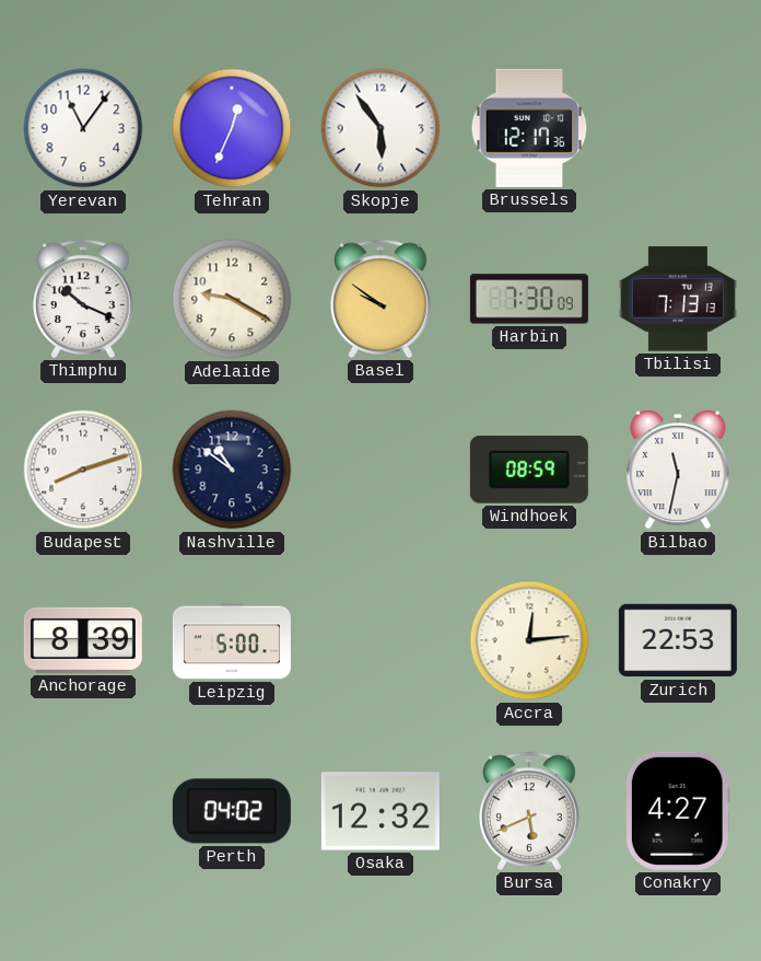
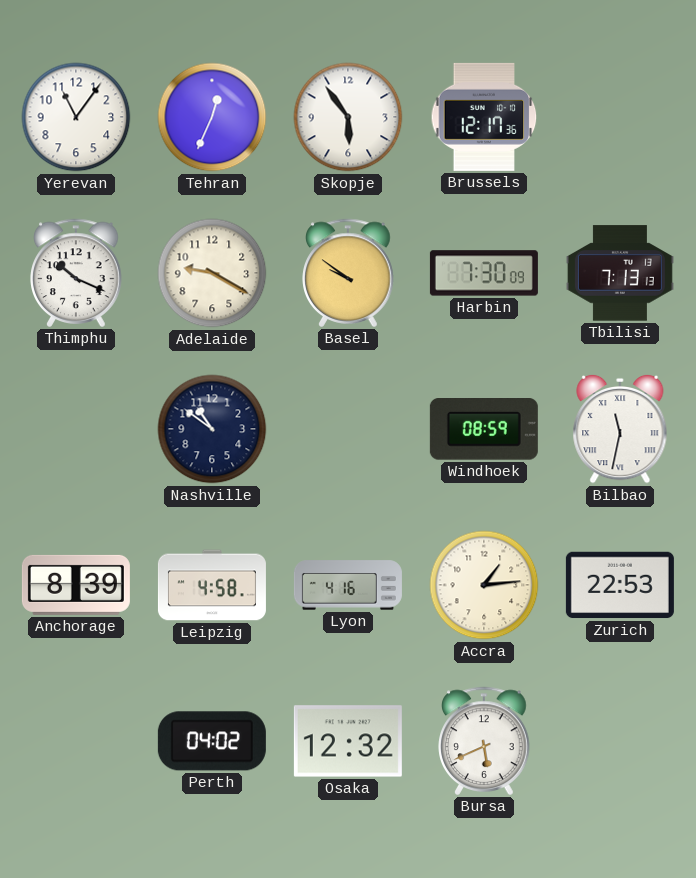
Budapest: 8:12 -> none
Leipzig: 5:00 -> 4:58
Lyon: none -> 4:16
Accra: 12:14 -> 1:14
Conakry: 4:27 -> none
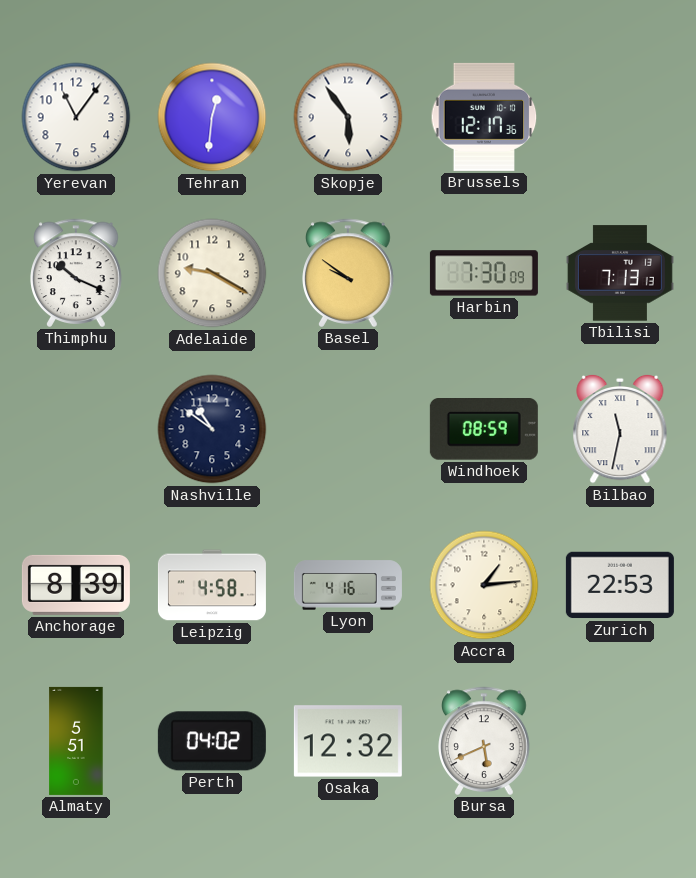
Tehran: 12:34 -> 12:31
Almaty: none -> 5:51
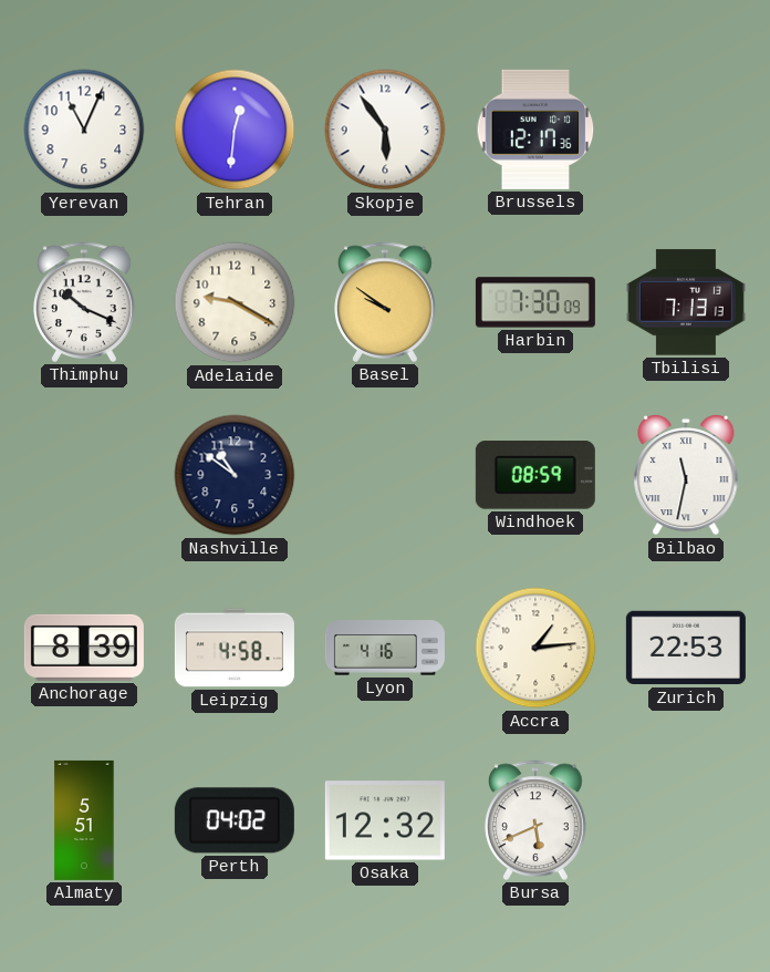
Yerevan: 11:06 -> 11:04
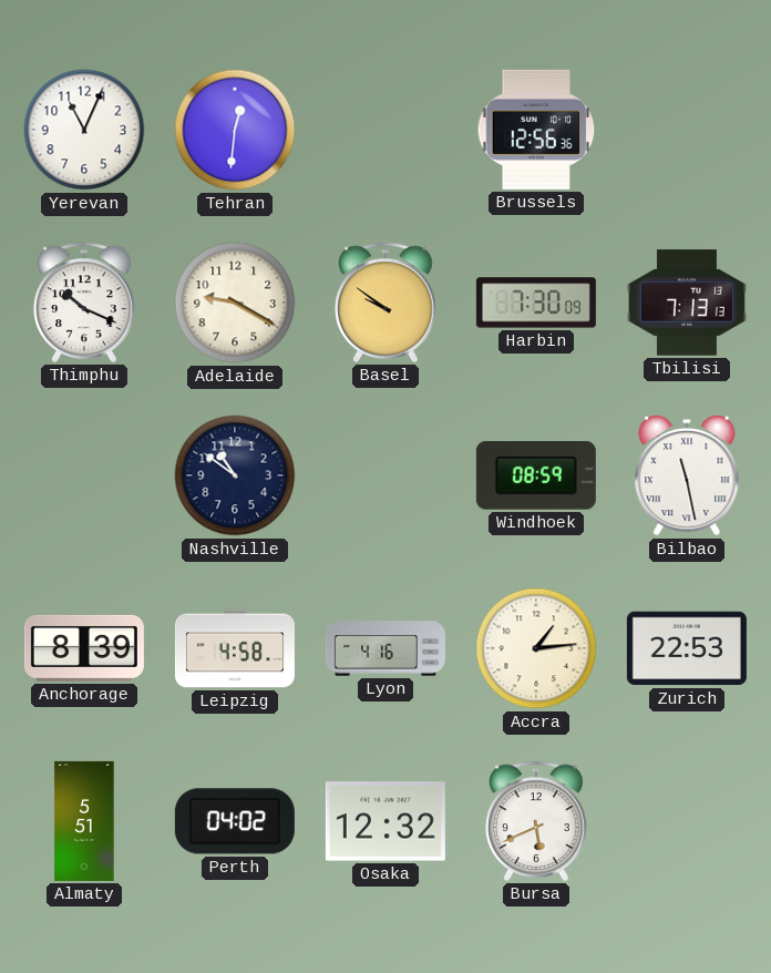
Skopje: 5:54 -> none
Brussels: 12:17 -> 12:56
Bilbao: 11:32 -> 11:28
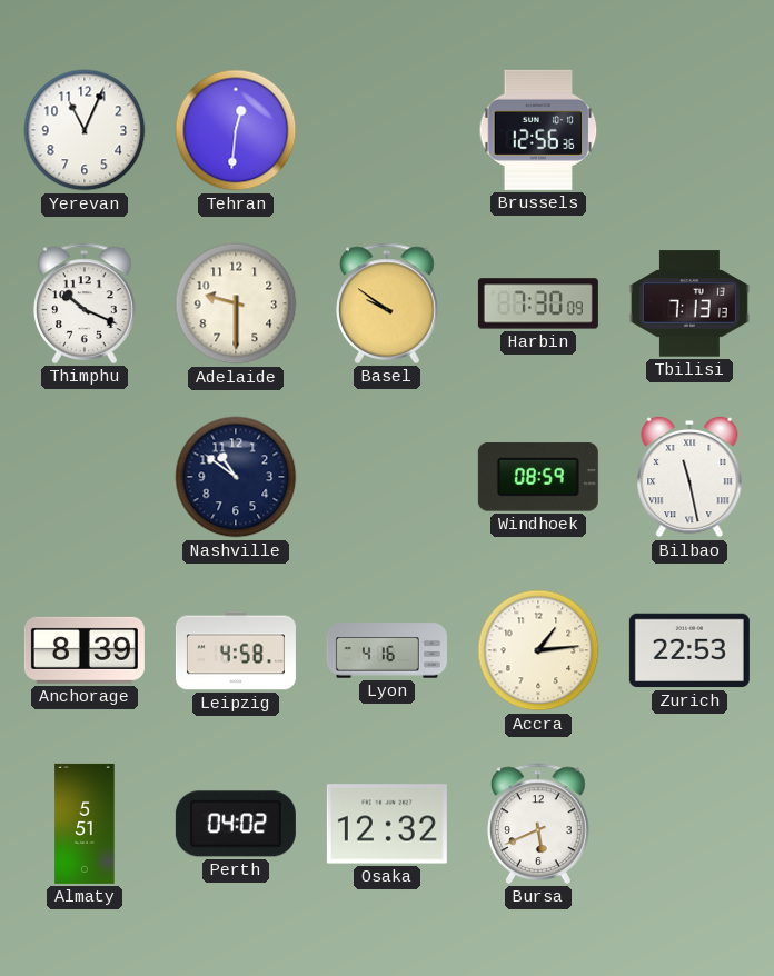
Adelaide: 9:20 -> 9:30
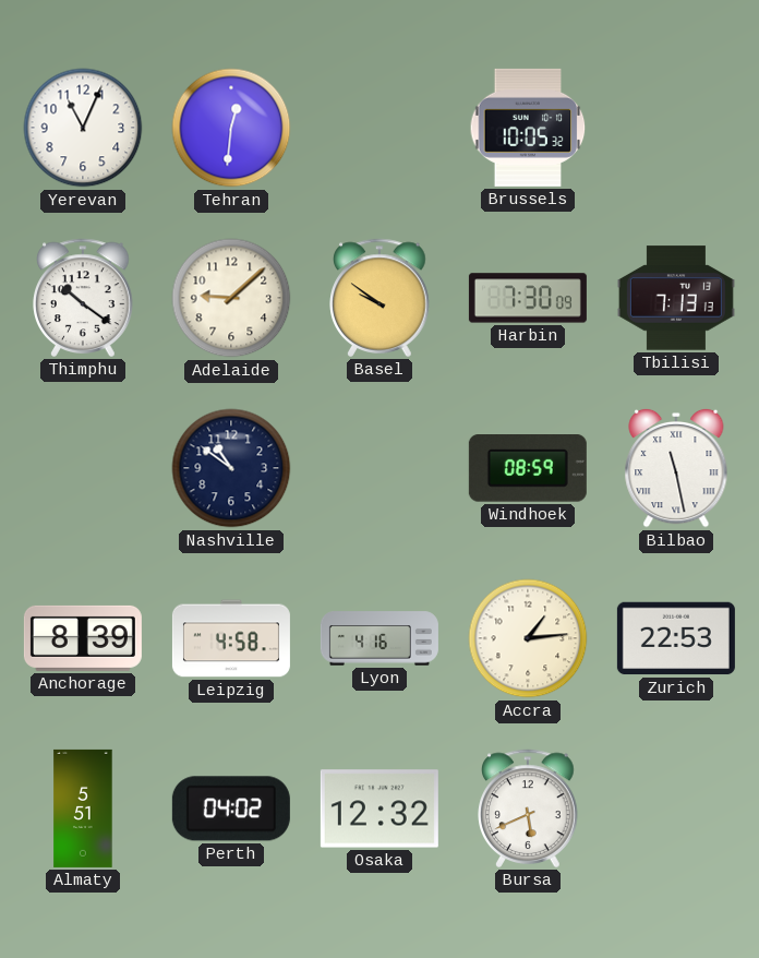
Brussels: 12:56 -> 10:05
Thimphu: 10:19 -> 10:21
Adelaide: 9:30 -> 9:08
